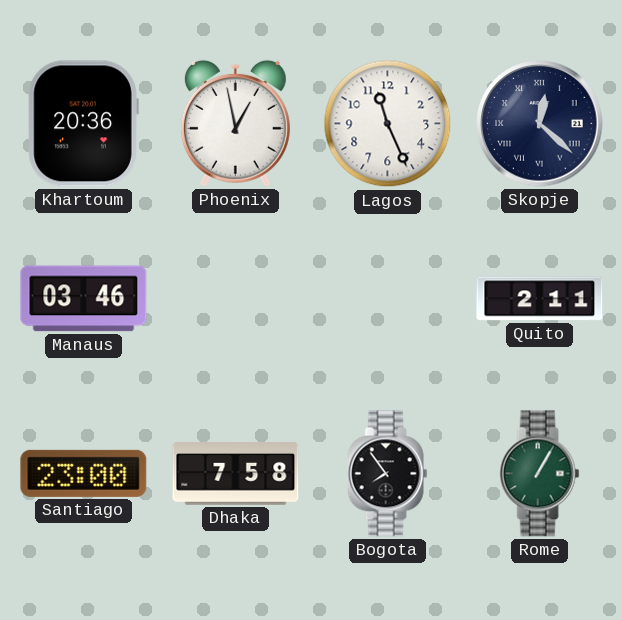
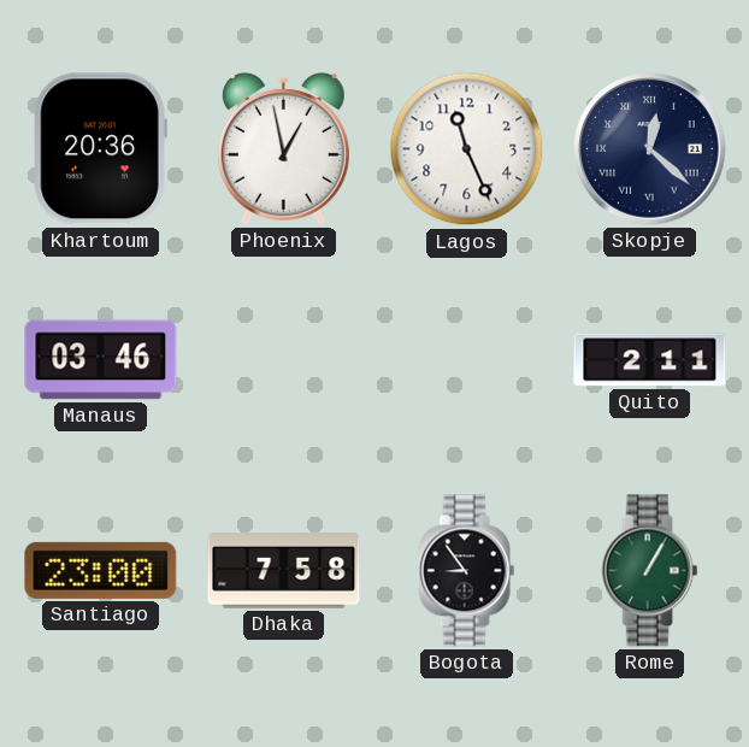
Bogota: 7:54 -> 8:54
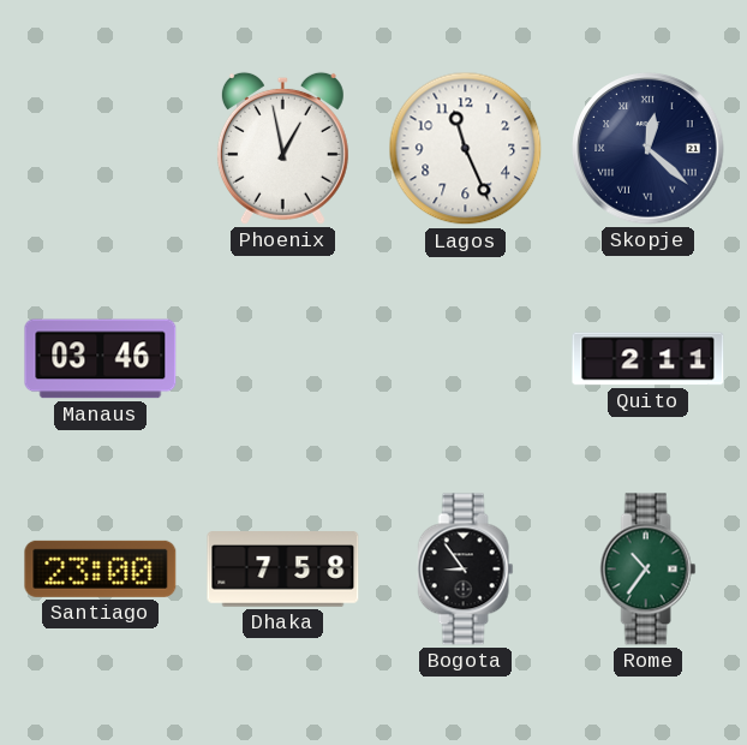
Khartoum: 20:36 -> none
Rome: 1:05 -> 10:36
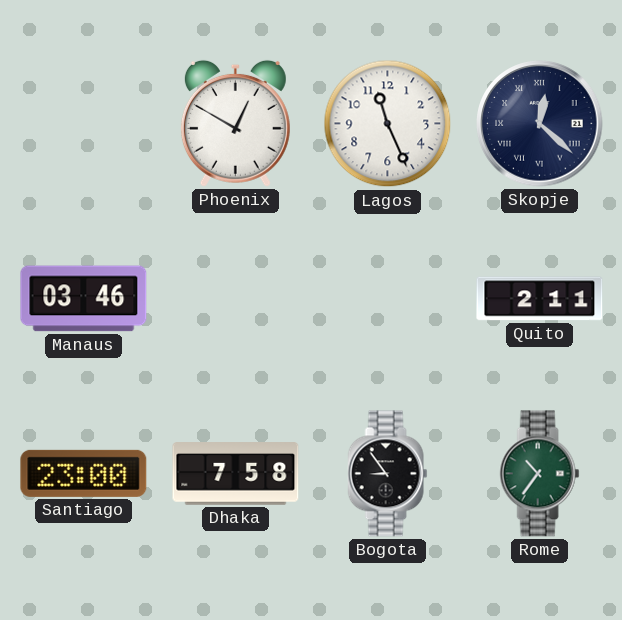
Phoenix: 12:58 -> 12:50
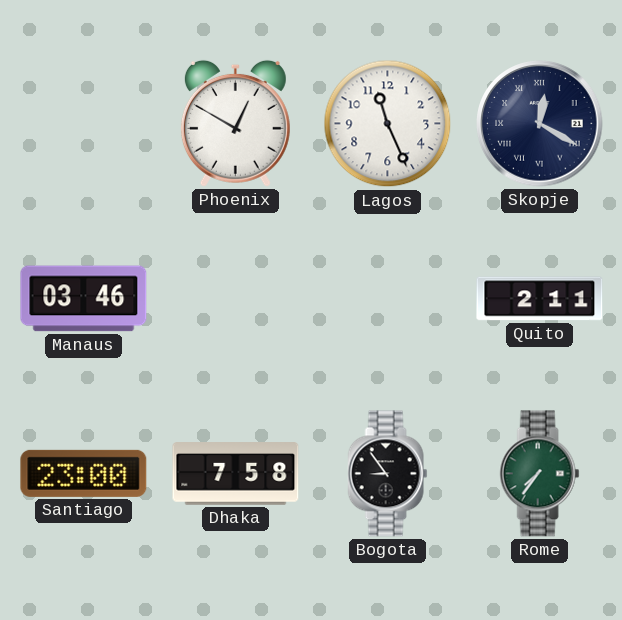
Skopje: 12:22 -> 12:20
Rome: 10:36 -> 7:36
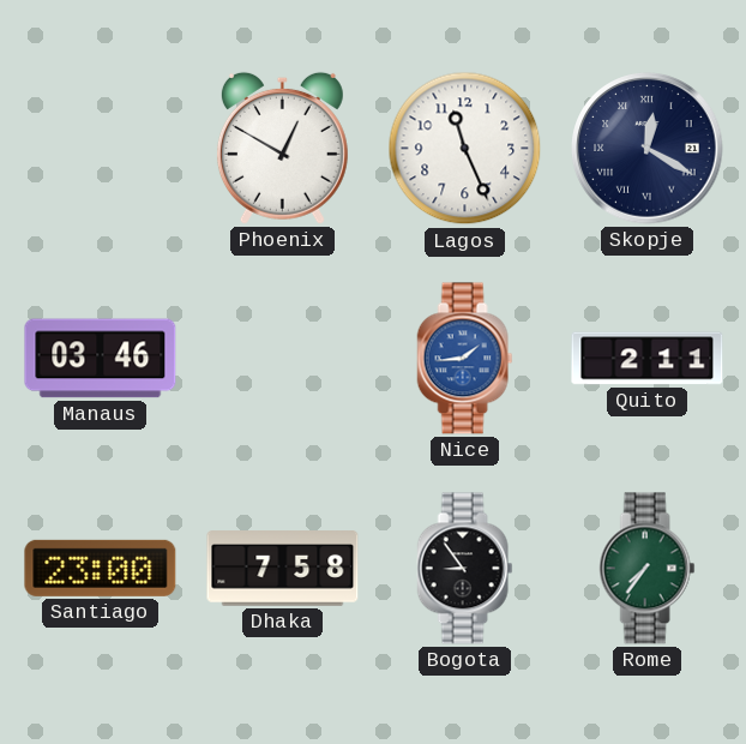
Nice: none -> 1:44
